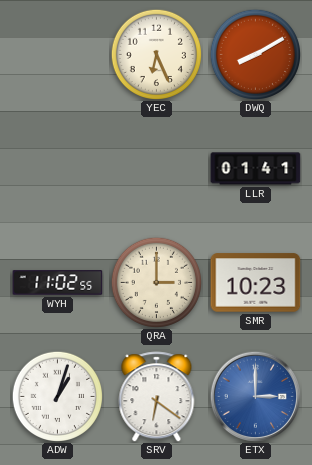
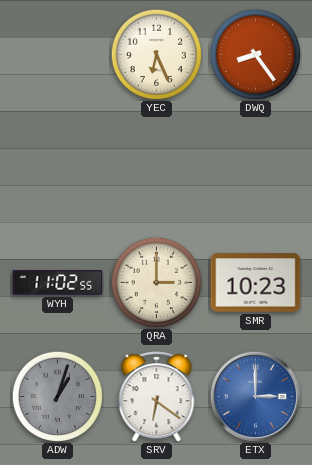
DWQ: 8:10 -> 8:24
LLR: 01:41 -> none
ADW dial: white -> grey
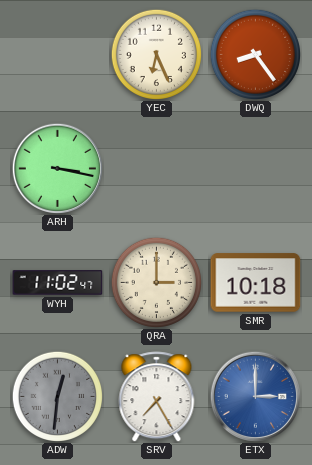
ARH: none -> 3:17
WYH: 11:02:55 -> 11:02:47
SMR: 10:23 -> 10:18
ADW: 1:03 -> 12:31
SRV: 6:21 -> 7:25
